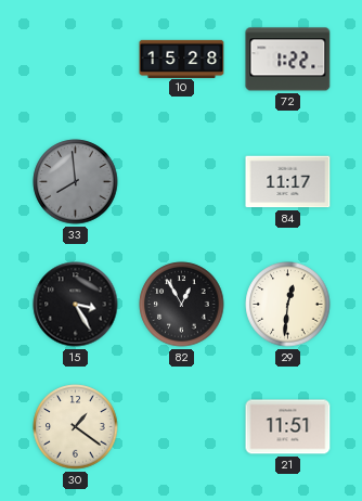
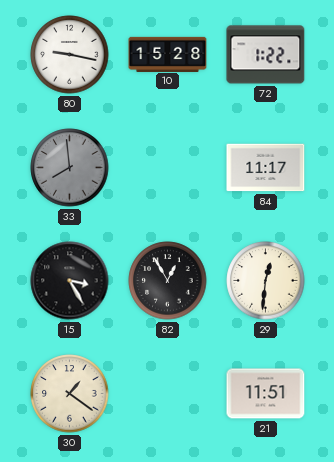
80: none -> 9:17
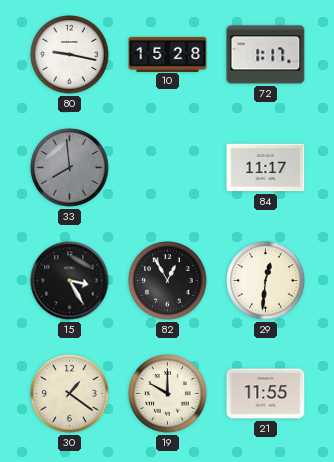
72: 1:22 -> 1:17
19: none -> 10:00
21: 11:51 -> 11:55
